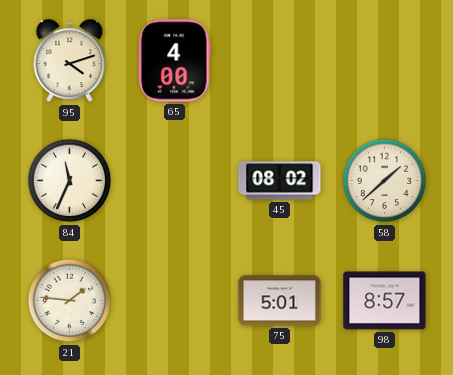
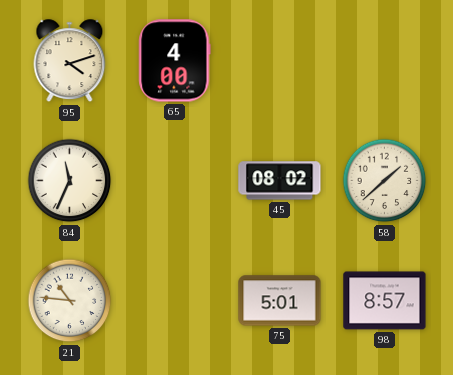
21: 1:46 -> 10:46
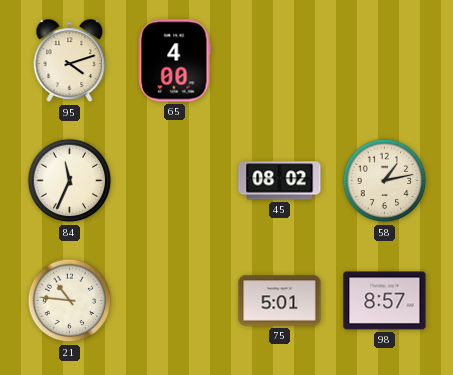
58: 1:38 -> 1:13
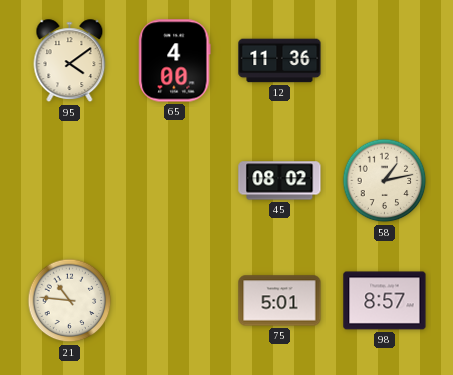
95: 4:12 -> 4:09
12: none -> 11:36
84: 11:34 -> none
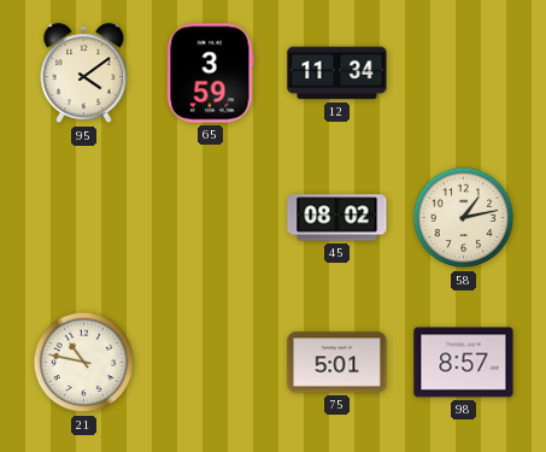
65: 4:00 -> 3:59
12: 11:36 -> 11:34
21: 10:46 -> 10:47
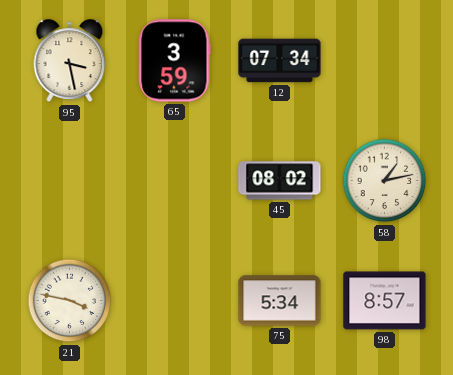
95: 4:09 -> 3:28
12: 11:34 -> 07:34
21: 10:47 -> 3:47
75: 5:01 -> 5:34
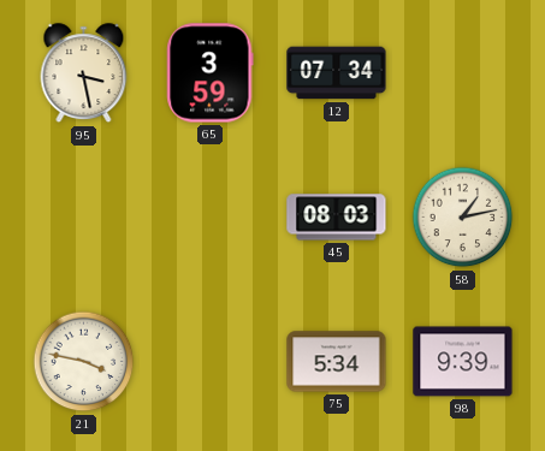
45: 08:02 -> 08:03
98: 8:57 -> 9:39
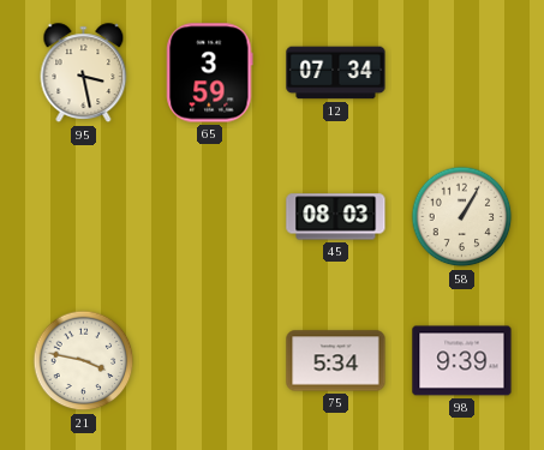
58: 1:13 -> 1:05
